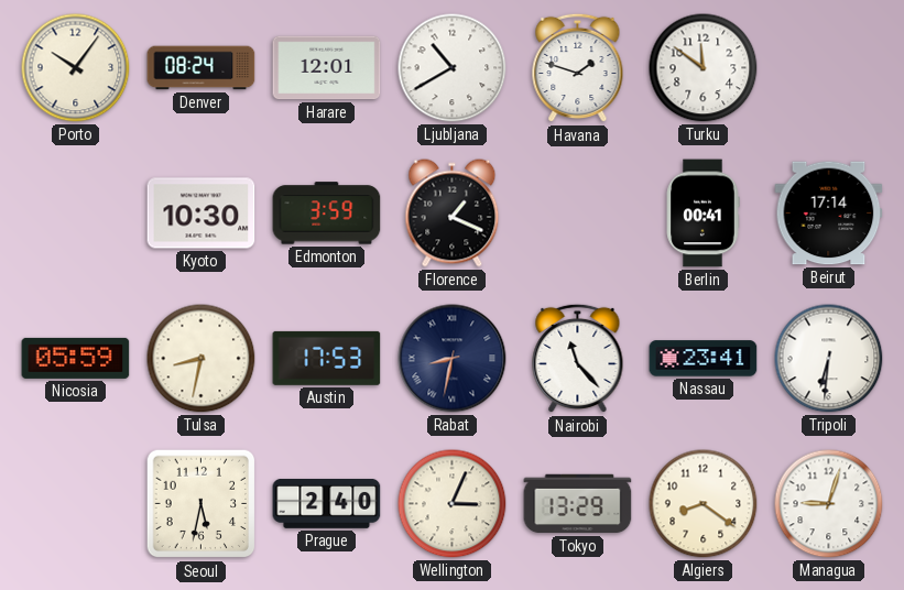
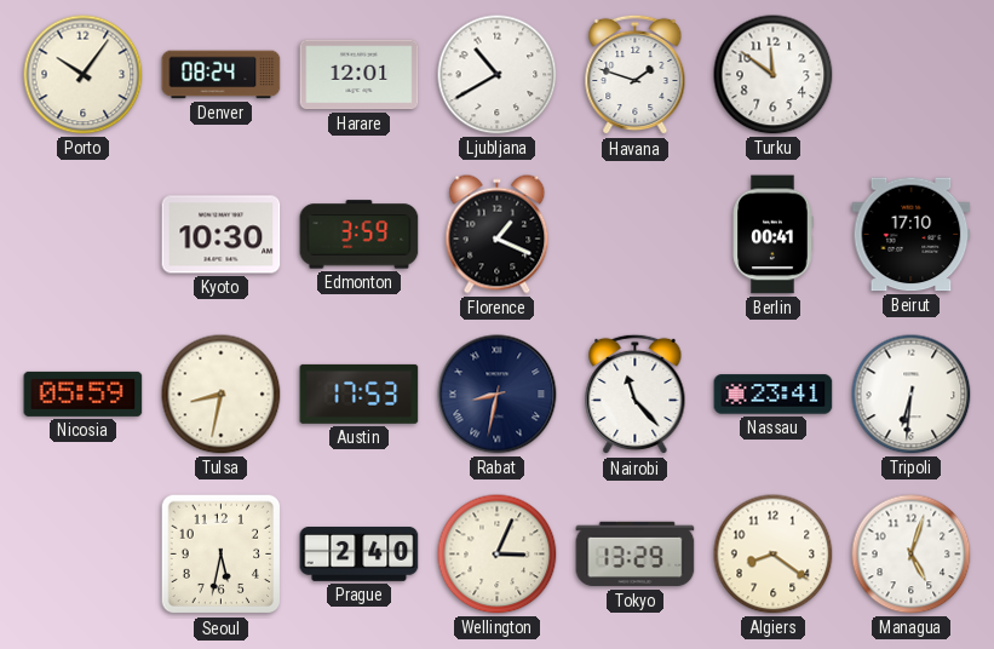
Beirut: 17:14 -> 17:10
Managua: 9:03 -> 5:03
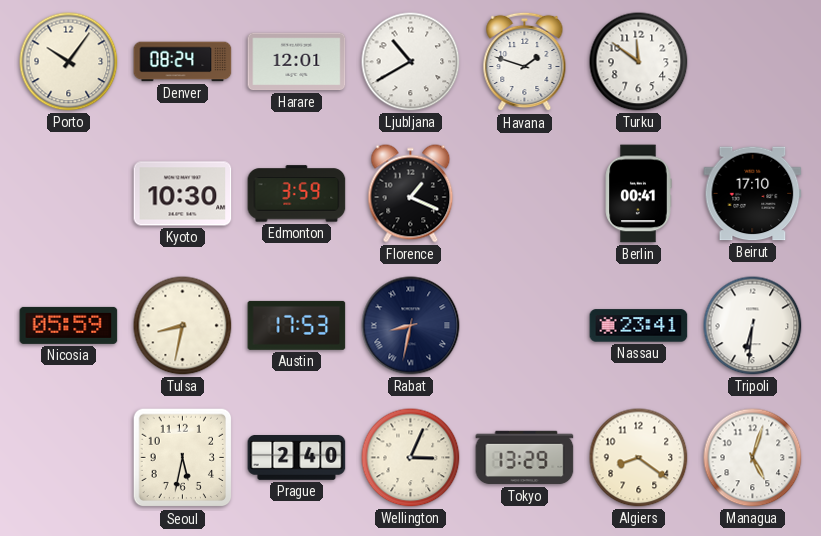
Nairobi: 11:23 -> none
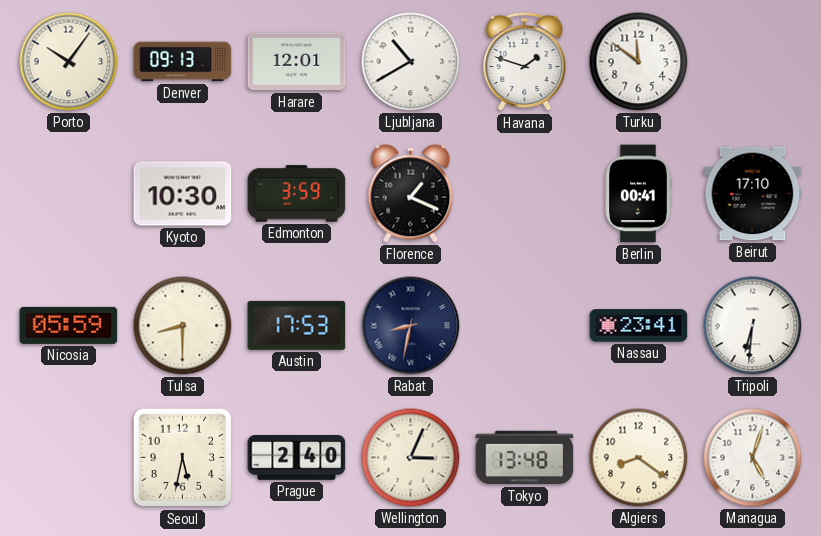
Denver: 08:24 -> 09:13
Tulsa: 8:32 -> 8:30
Tokyo: 13:29 -> 13:48
